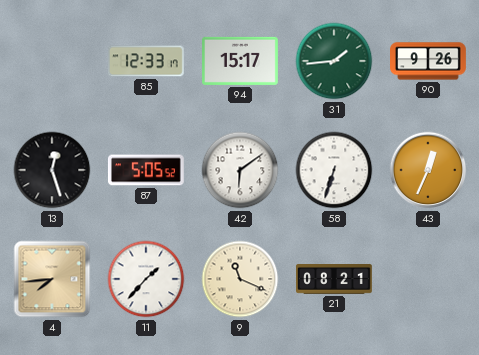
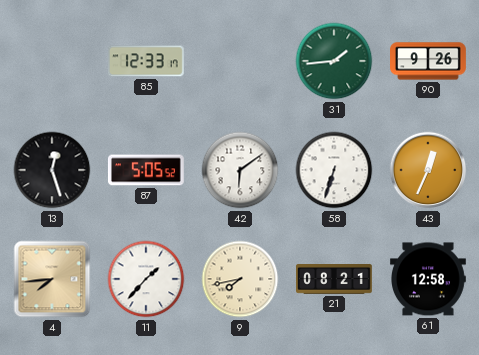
94: 15:17 -> none
9: 11:19 -> 7:43
61: none -> 12:58
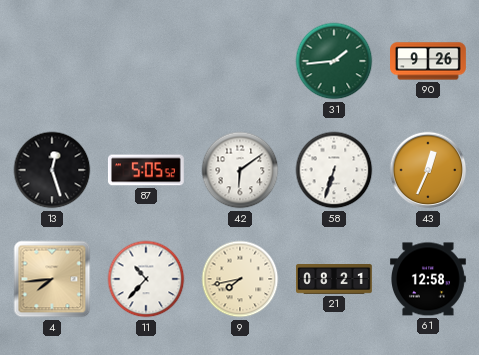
85: 12:33 -> none
11: 1:37 -> 10:37
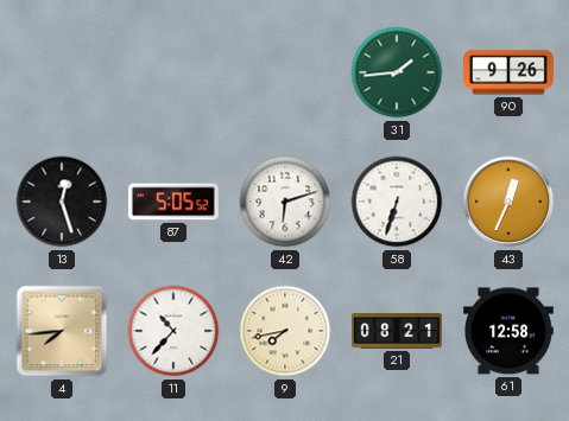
42: 6:09 -> 6:12
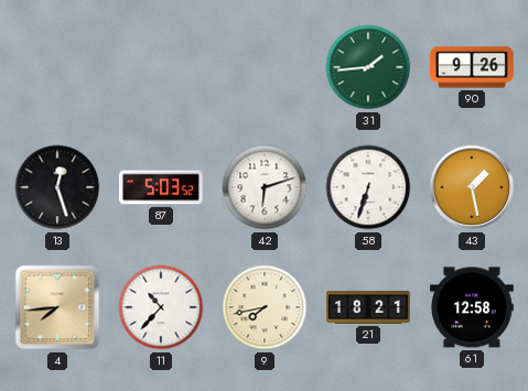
87: 5:05 -> 5:03
43: 12:34 -> 1:28
21: 08:21 -> 18:21
